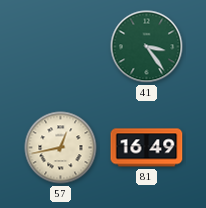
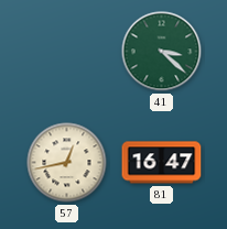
41: 3:24 -> 3:22
81: 16:49 -> 16:47
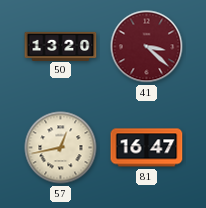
50: none -> 13:20
41 dial: green -> burgundy
